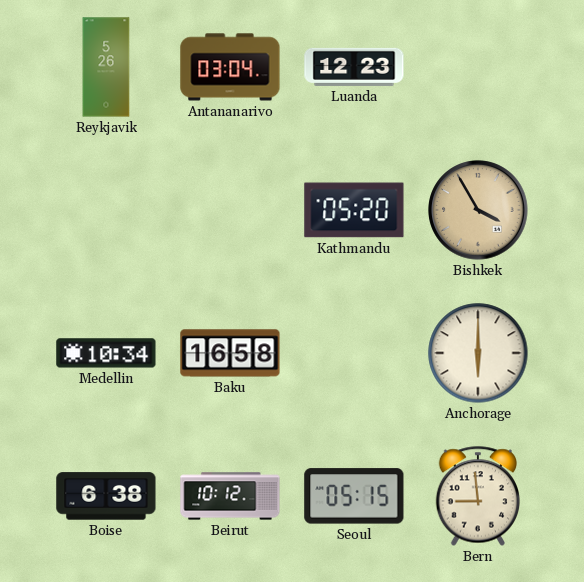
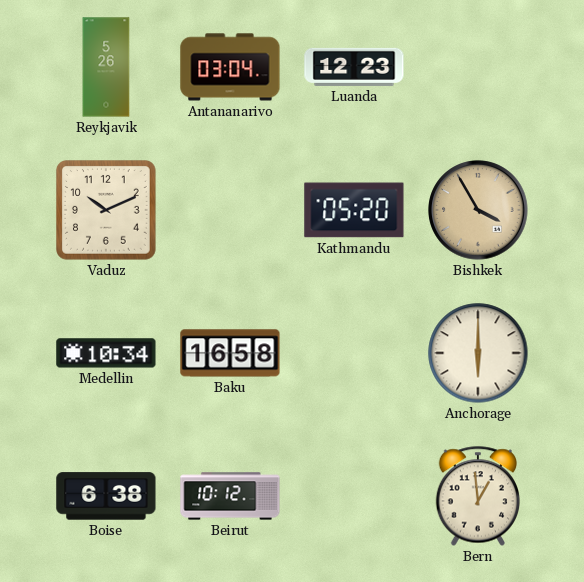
Vaduz: none -> 10:11
Seoul: 05:15 -> none
Bern: 8:59 -> 12:59
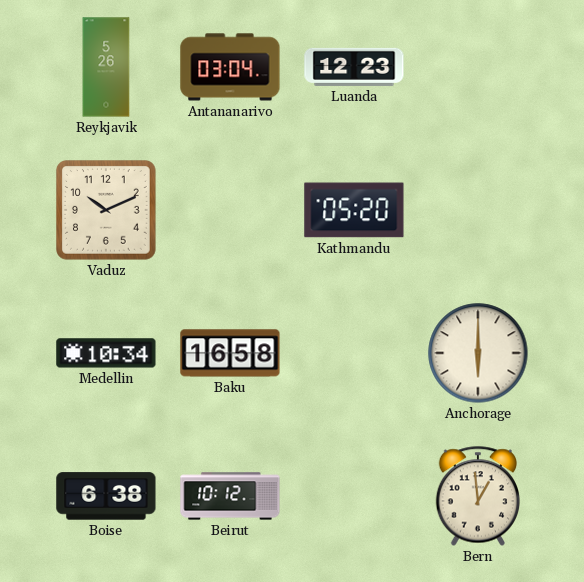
Bishkek: 3:55 -> none
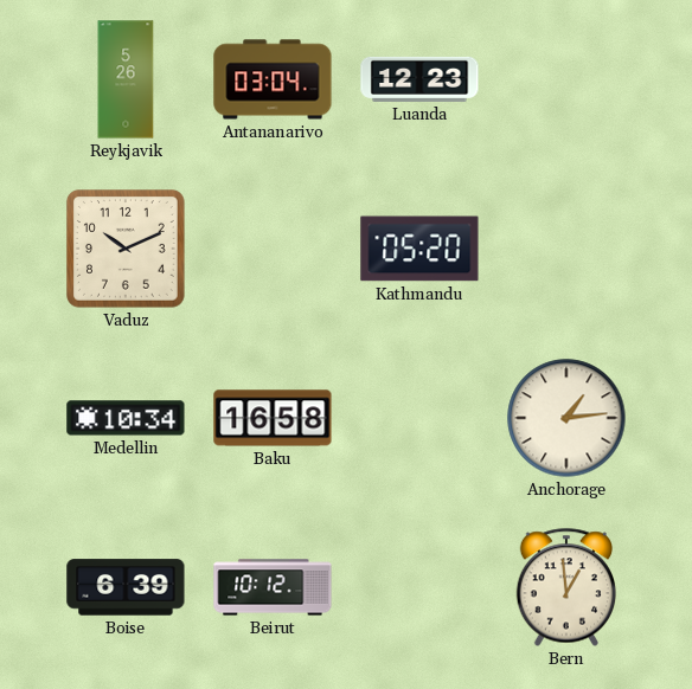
Anchorage: 6:00 -> 1:14
Boise: 6:38 -> 6:39
